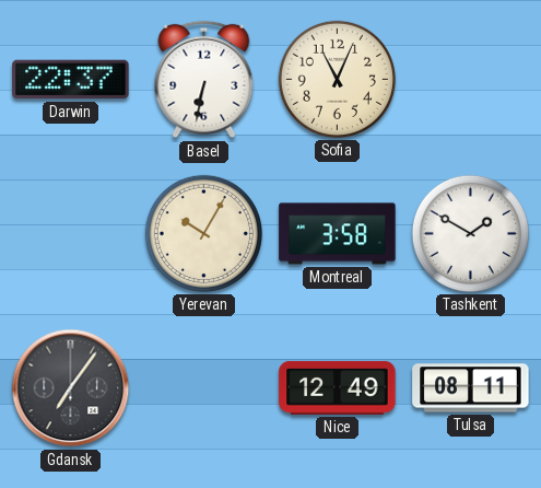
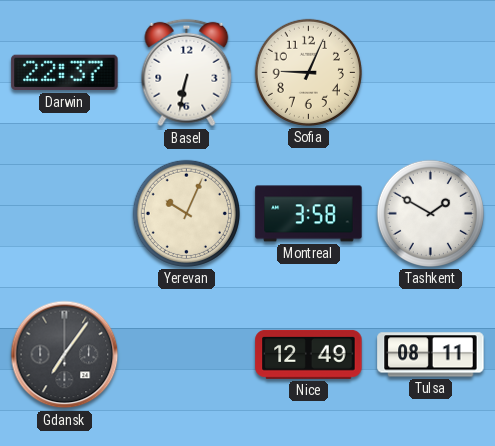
Sofia: 11:04 -> 9:04
Yerevan: 10:05 -> 10:04
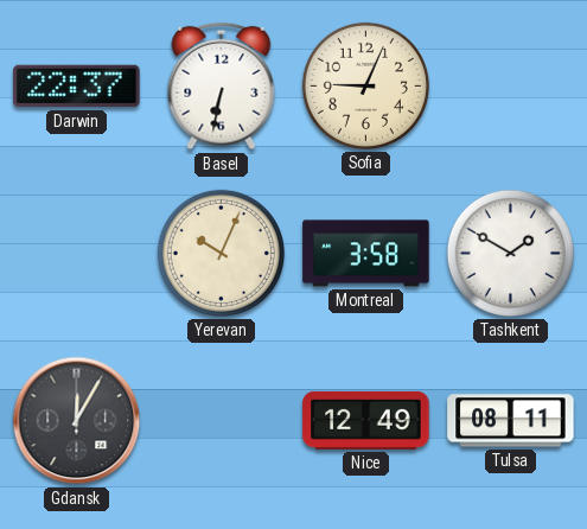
Gdansk: 7:06 -> 12:05
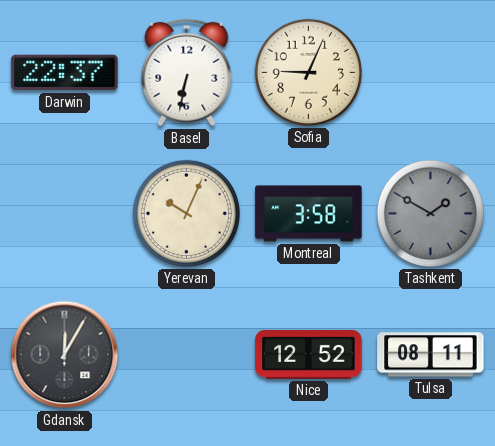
Tashkent dial: white -> grey
Nice: 12:49 -> 12:52
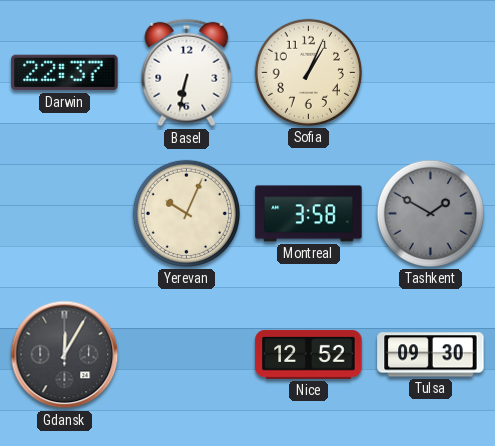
Sofia: 9:04 -> 1:04
Tulsa: 08:11 -> 09:30
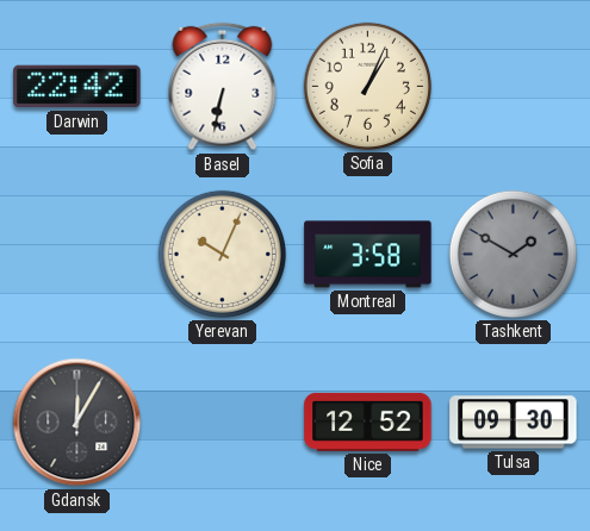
Darwin: 22:37 -> 22:42
